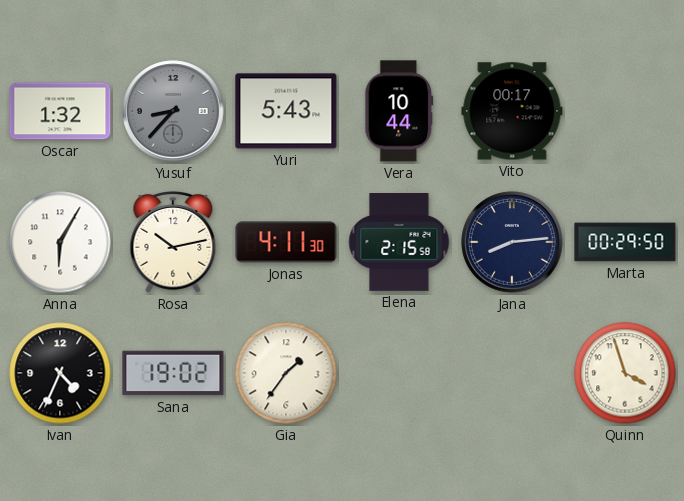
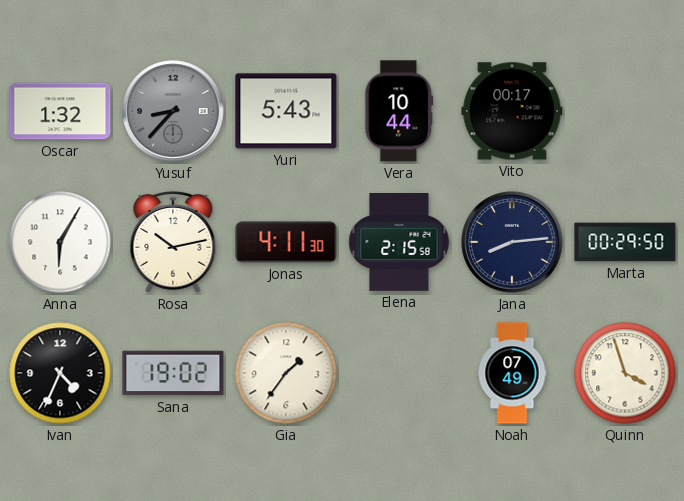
Noah: none -> 07:49
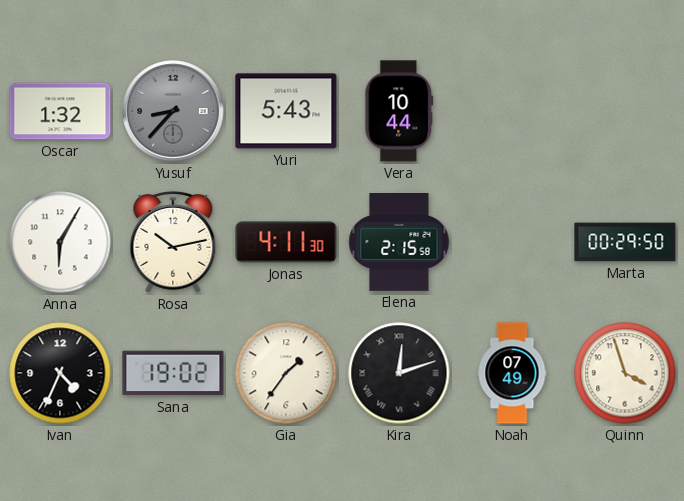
Vito: 00:17 -> none
Jana: 8:14 -> none
Kira: none -> 12:12
